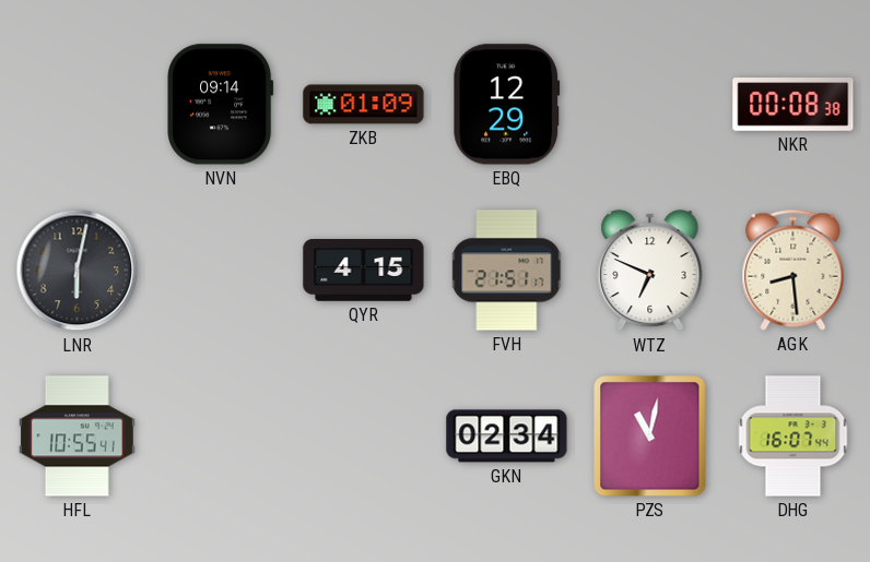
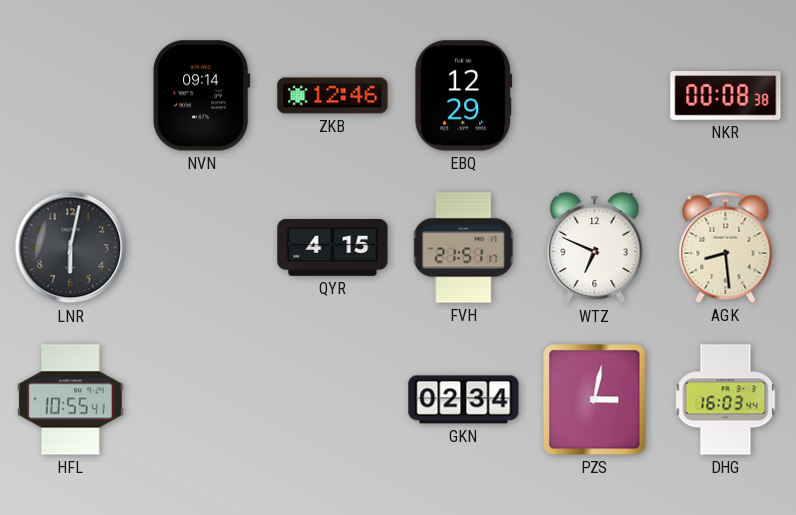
ZKB: 01:09 -> 12:46
PZS: 11:02 -> 3:02
DHG: 16:07 -> 16:03
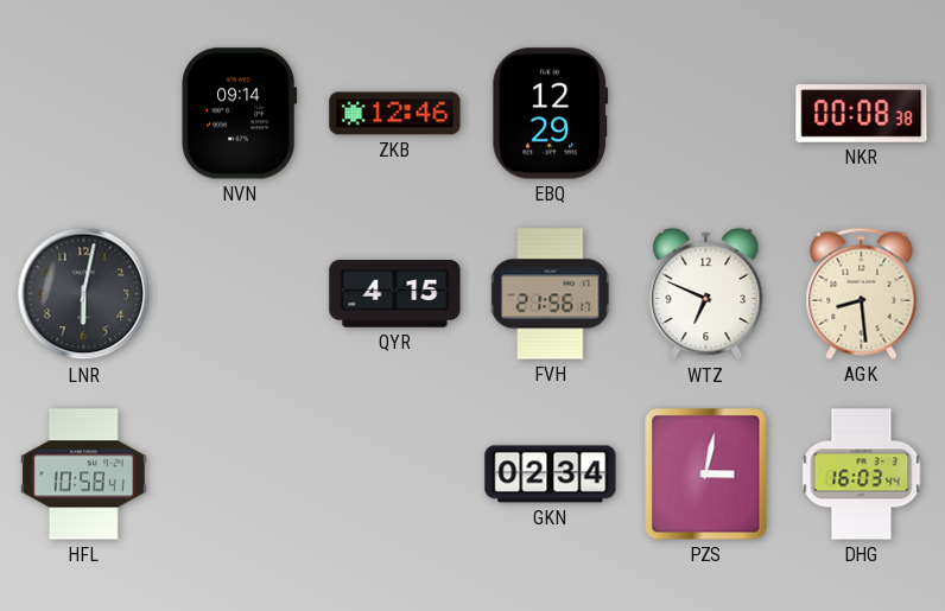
FVH: 21:51 -> 21:56
HFL: 10:55 -> 10:58
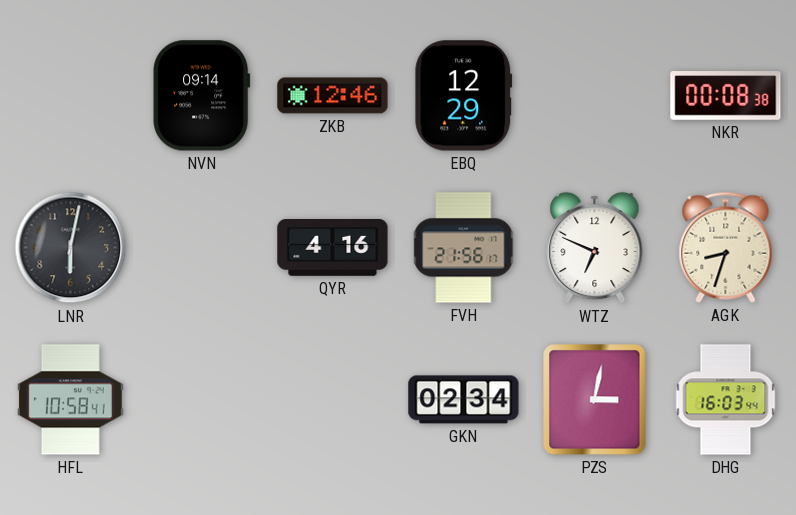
QYR: 4:15 -> 4:16
AGK: 8:29 -> 8:33
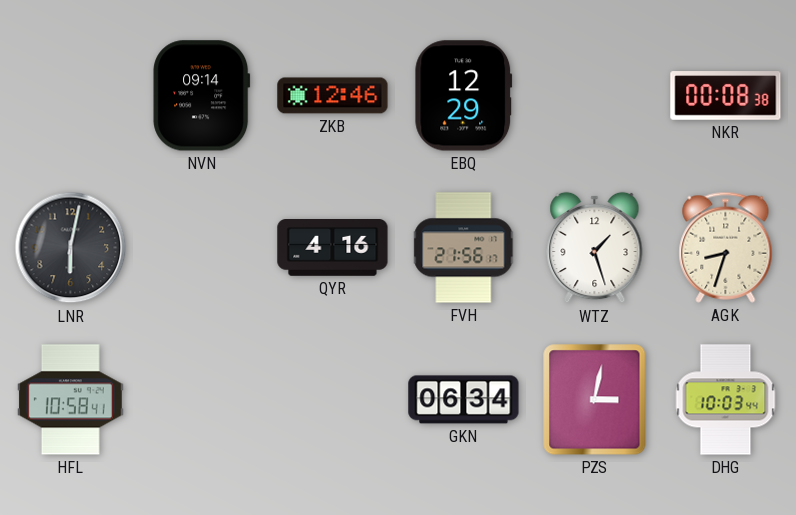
WTZ: 6:49 -> 1:27
GKN: 02:34 -> 06:34
DHG: 16:03 -> 10:03
